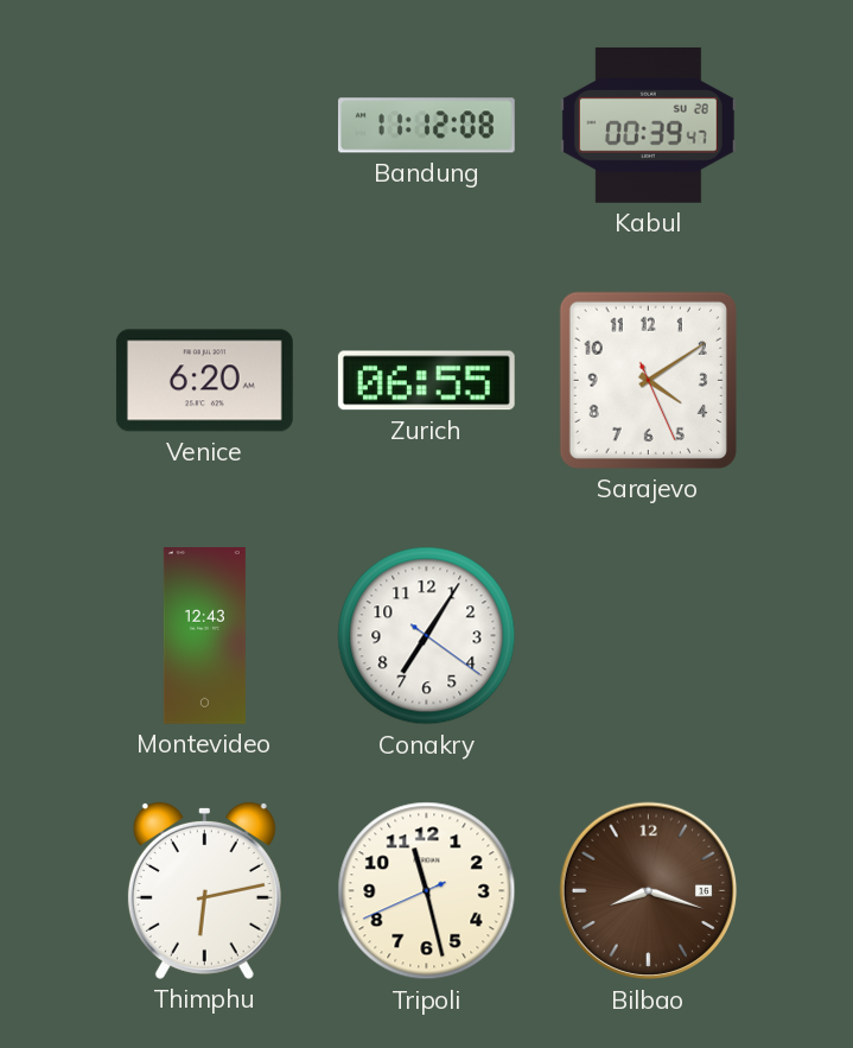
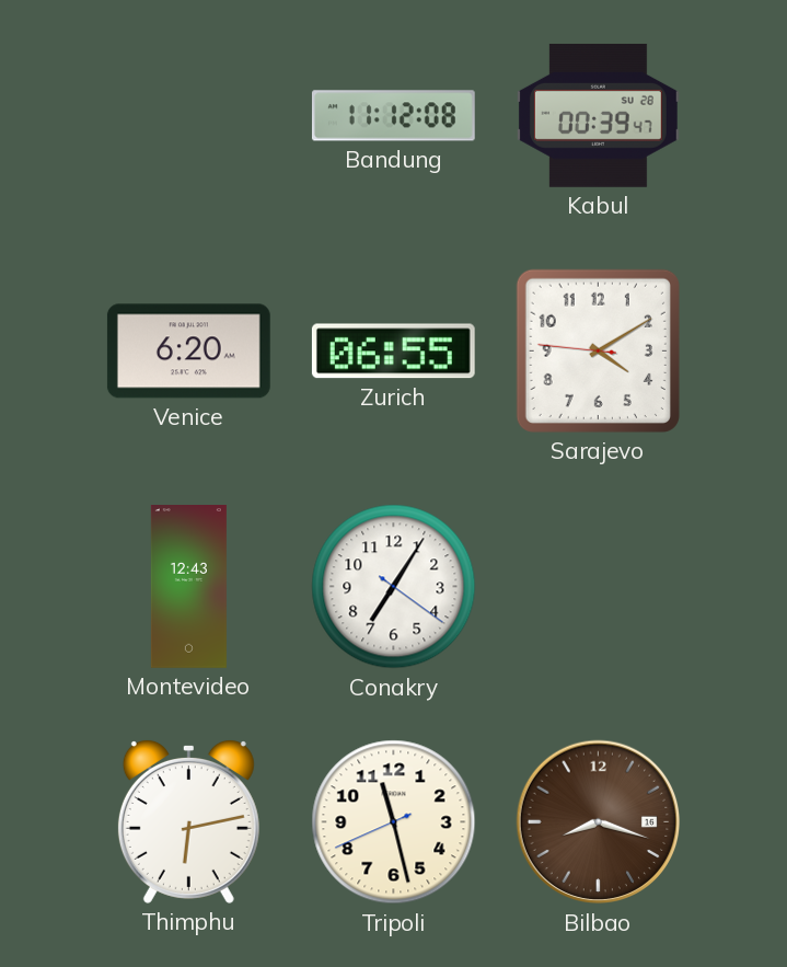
Sarajevo: 4:09:26 -> 4:09:46
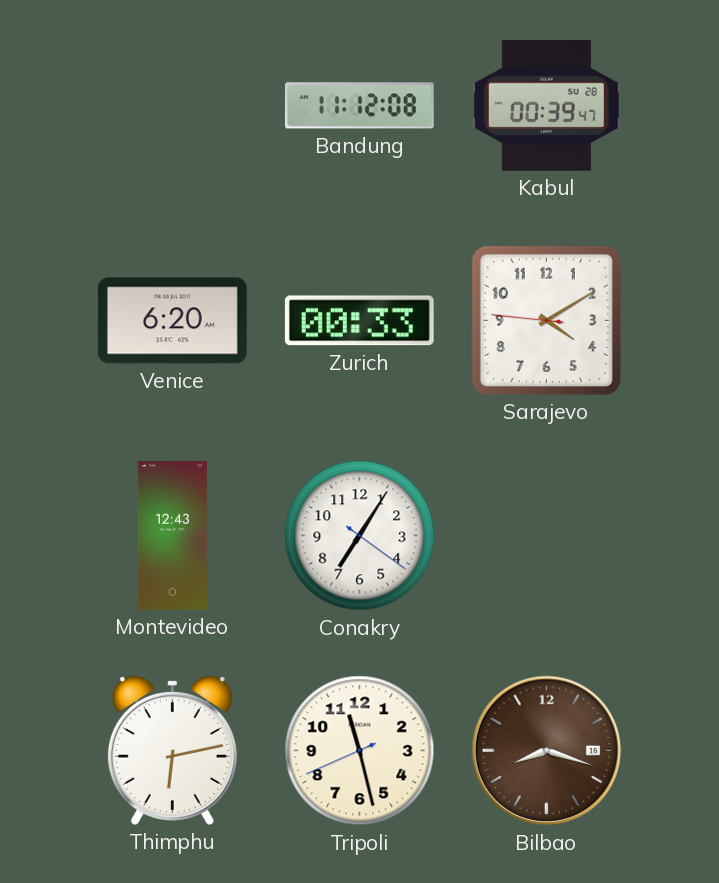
Zurich: 06:55 -> 00:33
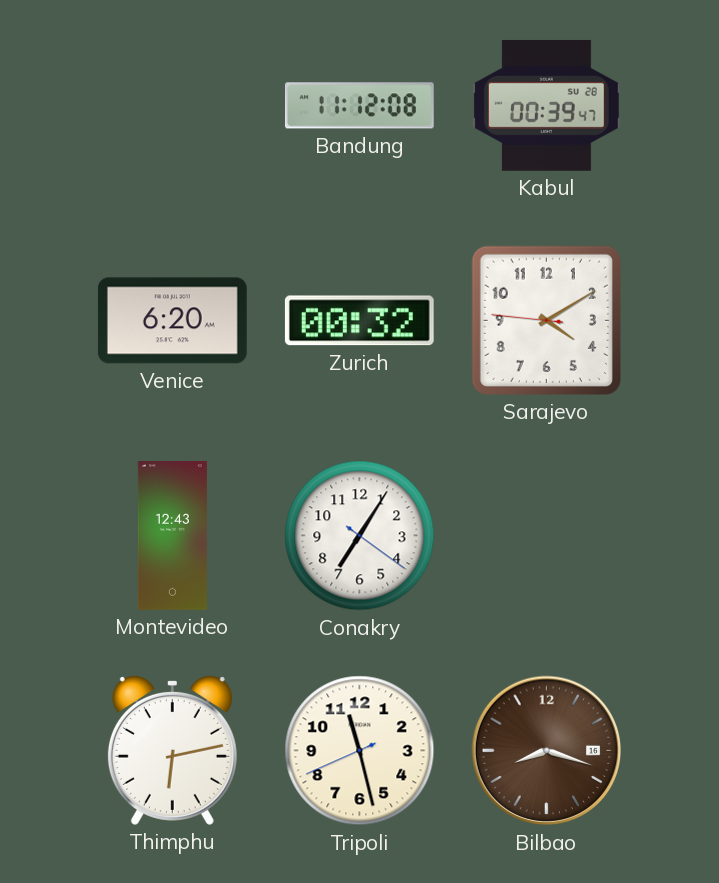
Zurich: 00:33 -> 00:32
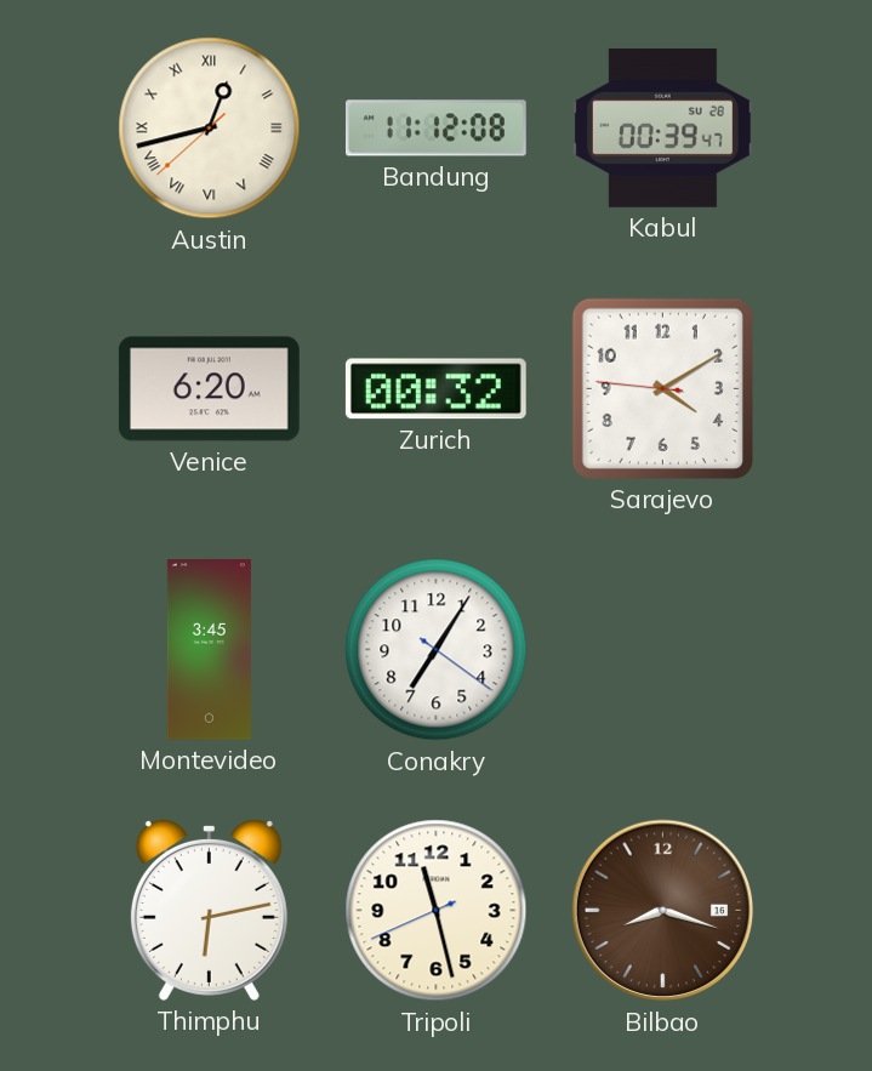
Austin: none -> 12:42
Montevideo: 12:43 -> 3:45
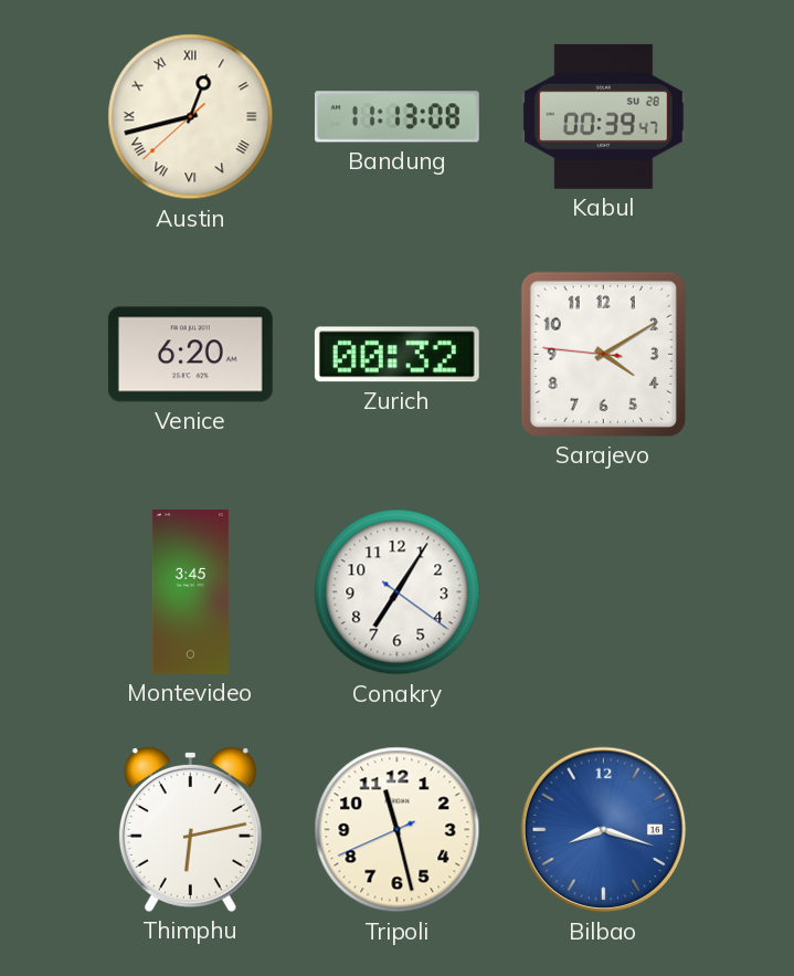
Bandung: 11:12 -> 11:13
Bilbao dial: brown -> blue
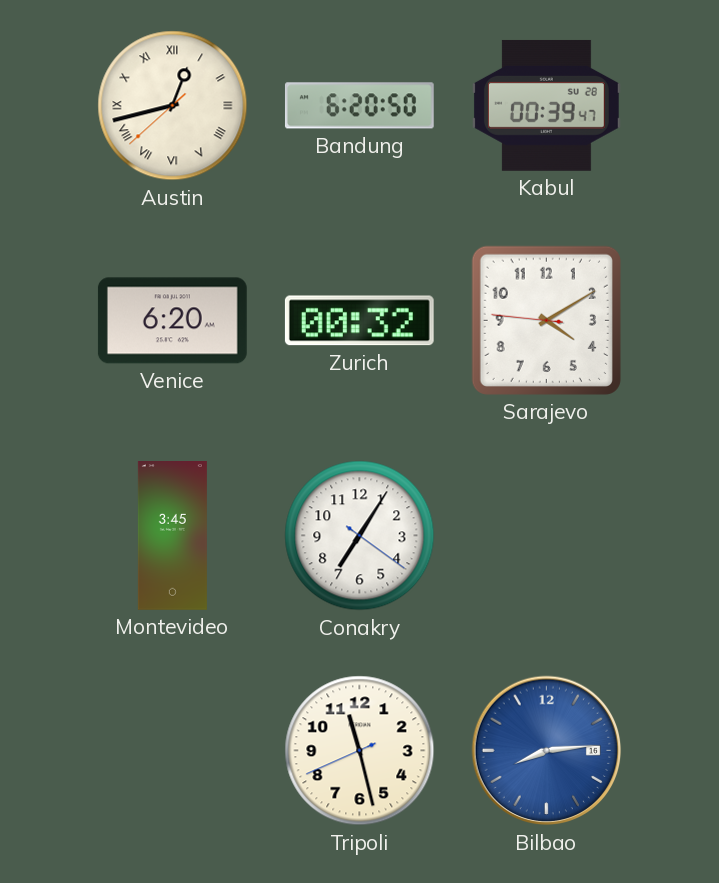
Bandung: 11:13 -> 6:20
Thimphu: 6:13 -> none
Bilbao: 8:18 -> 8:14
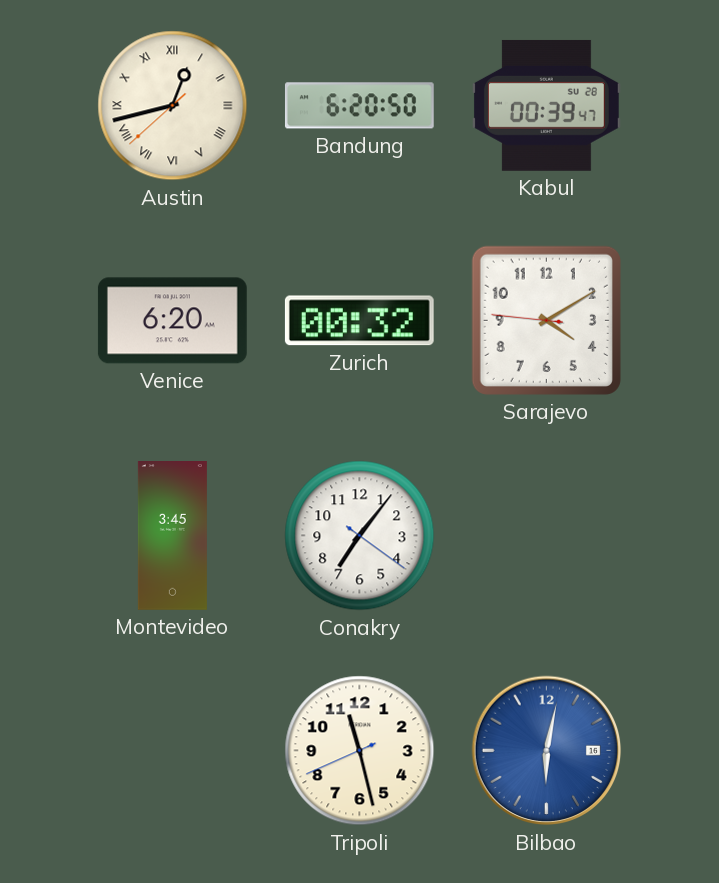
Conakry: 7:05 -> 7:06
Bilbao: 8:14 -> 6:02
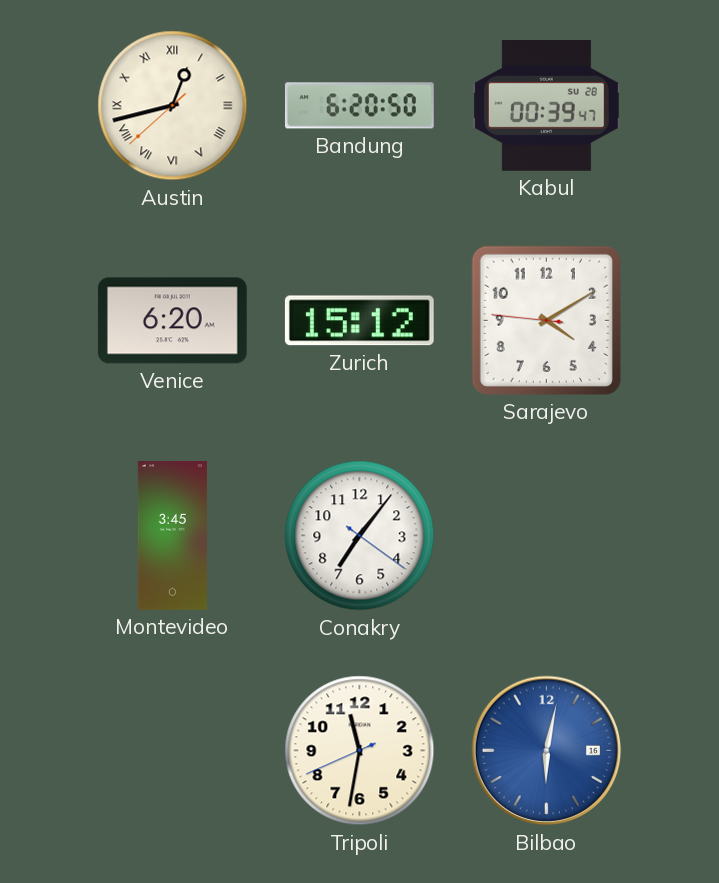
Zurich: 00:32 -> 15:12
Tripoli: 11:27 -> 11:31
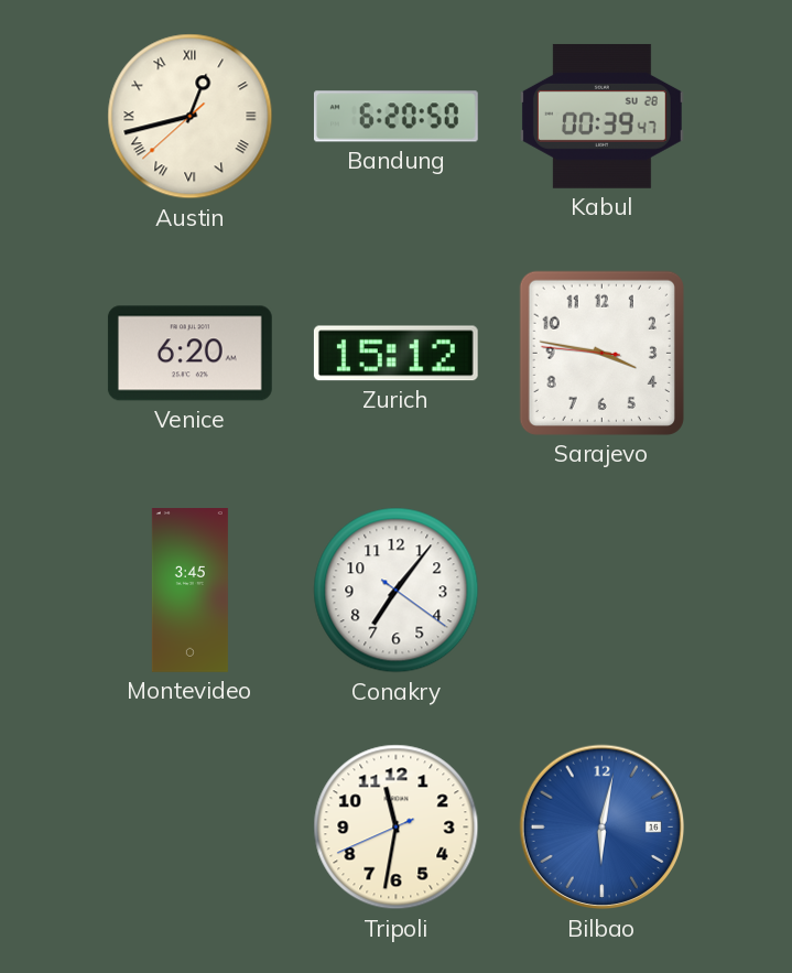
Sarajevo: 4:09 -> 3:46
